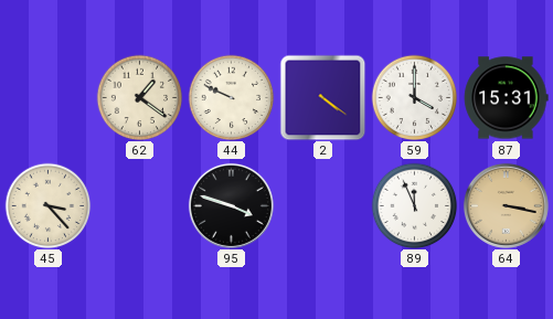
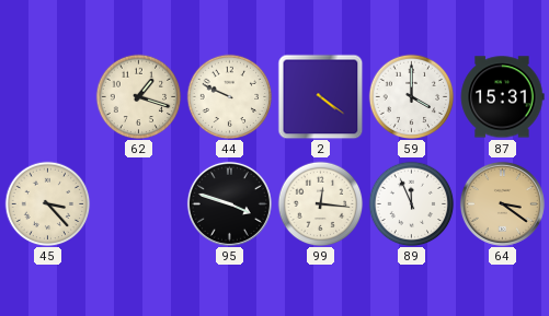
62: 1:21 -> 1:18
99: none -> 12:16
64: 3:17 -> 3:21
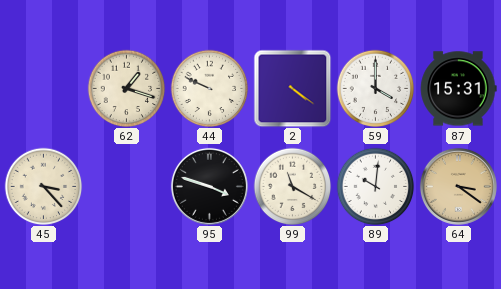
99: 12:16 -> 11:20
89: 11:56 -> 10:01
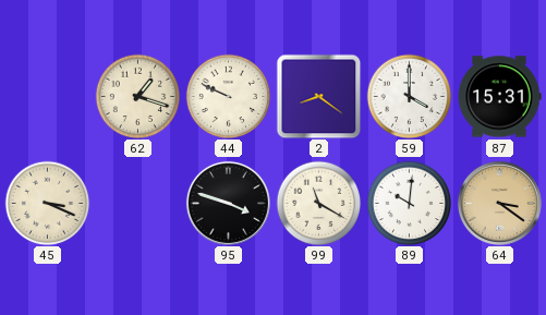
2: 4:21 -> 8:21
45: 3:23 -> 3:19
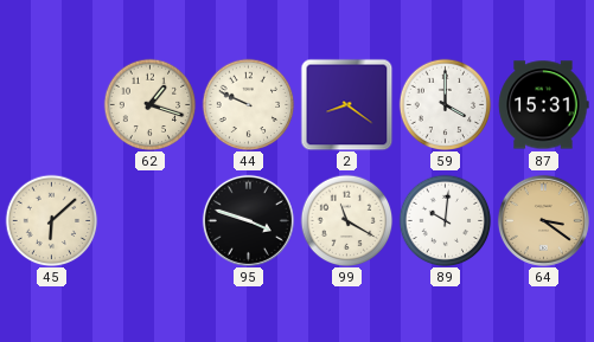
45: 3:19 -> 6:08
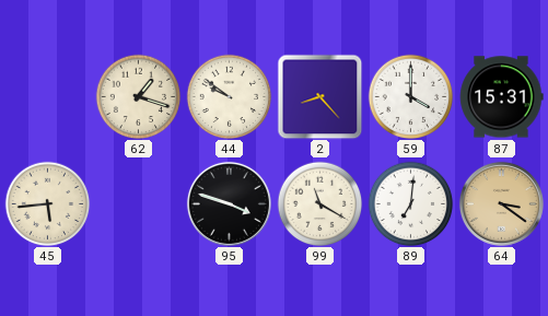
44: 9:49 -> 9:51
2: 8:21 -> 8:23
45: 6:08 -> 5:44
89: 10:01 -> 7:01
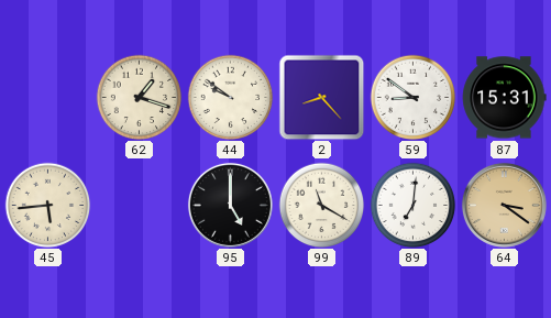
59: 4:00 -> 8:51
95: 3:48 -> 5:00
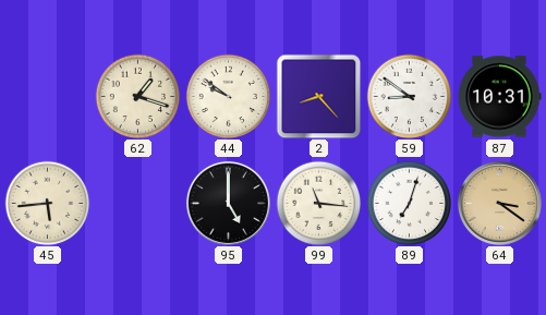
87: 15:31 -> 10:31
99: 11:20 -> 11:16
89: 7:01 -> 7:03
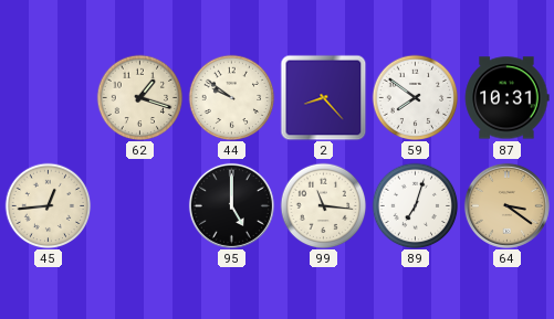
59: 8:51 -> 7:51
45: 5:44 -> 12:44
